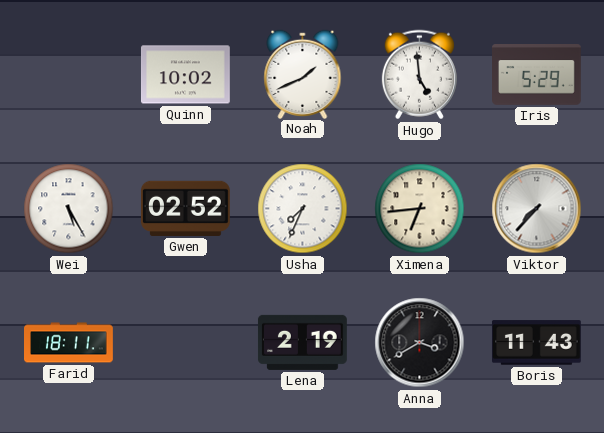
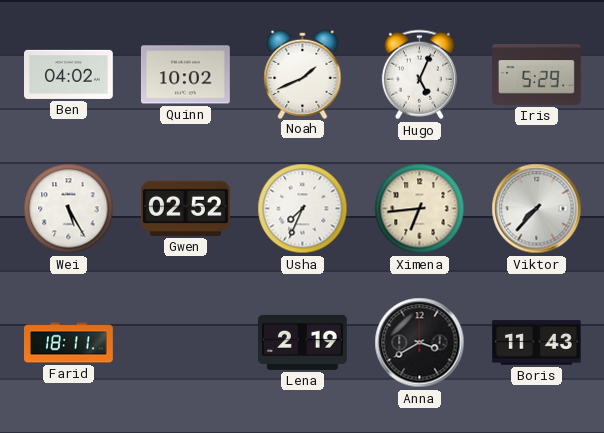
Ben: none -> 04:02
Hugo: 4:59 -> 5:04
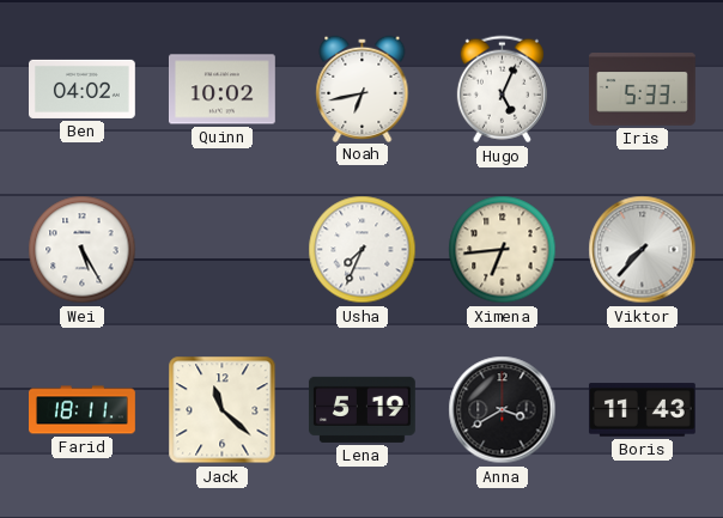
Noah: 1:41 -> 6:43
Iris: 5:29 -> 5:33
Gwen: 02:52 -> none
Jack: none -> 11:22
Lena: 2:19 -> 5:19
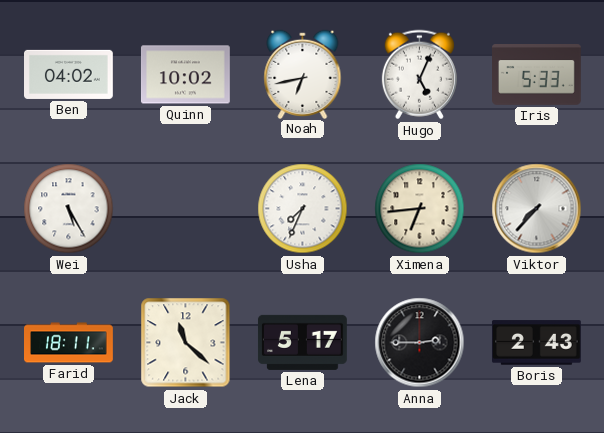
Lena: 5:19 -> 5:17
Anna: 3:40 -> 2:45
Boris: 11:43 -> 2:43
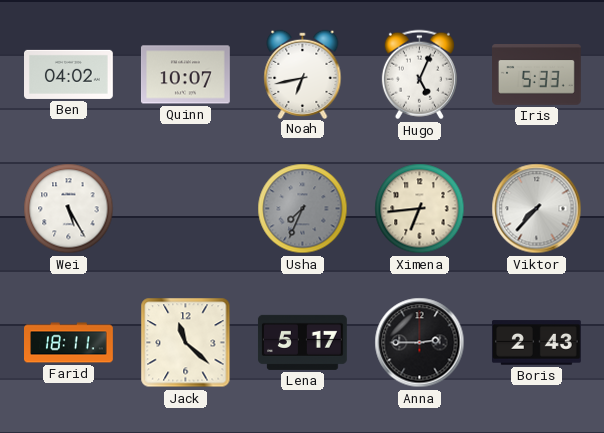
Quinn: 10:02 -> 10:07
Usha dial: white -> grey
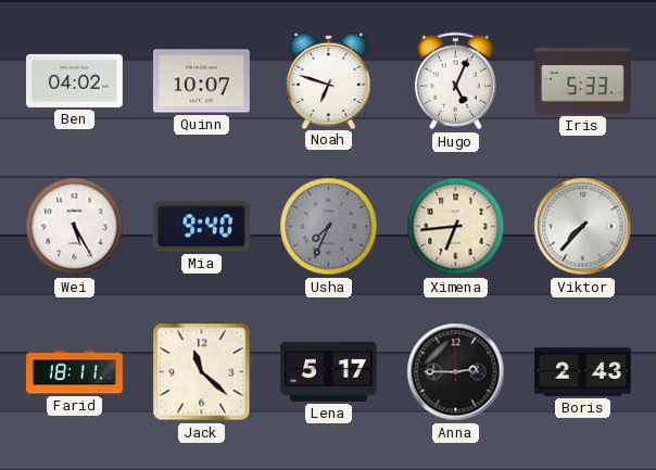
Noah: 6:43 -> 6:48
Mia: none -> 9:40
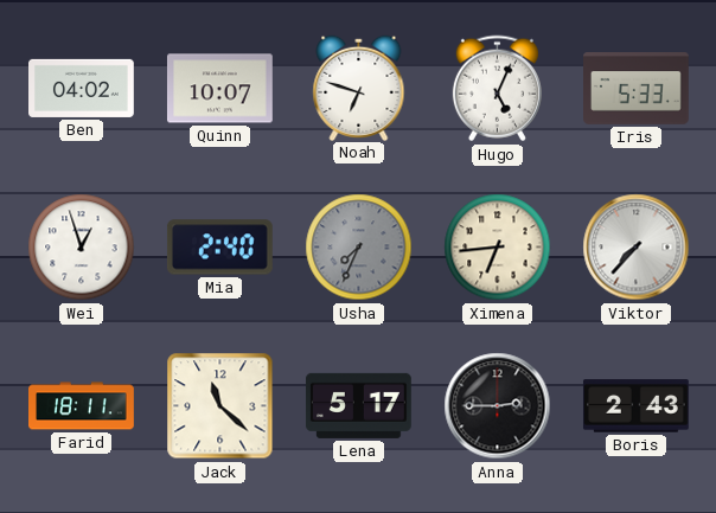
Wei: 5:25 -> 12:57
Mia: 9:40 -> 2:40
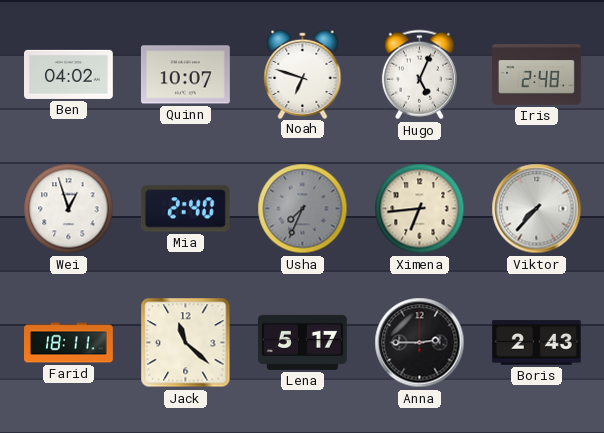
Iris: 5:33 -> 2:48
